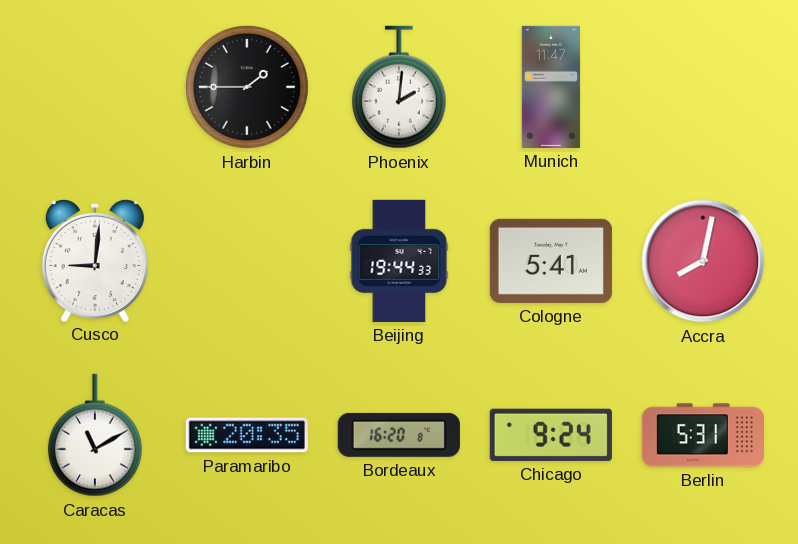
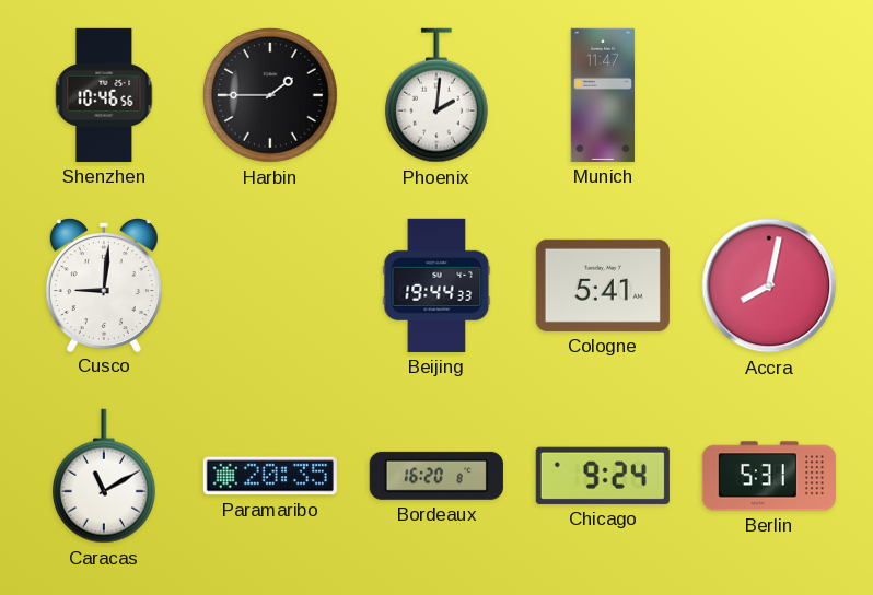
Shenzhen: none -> 10:46
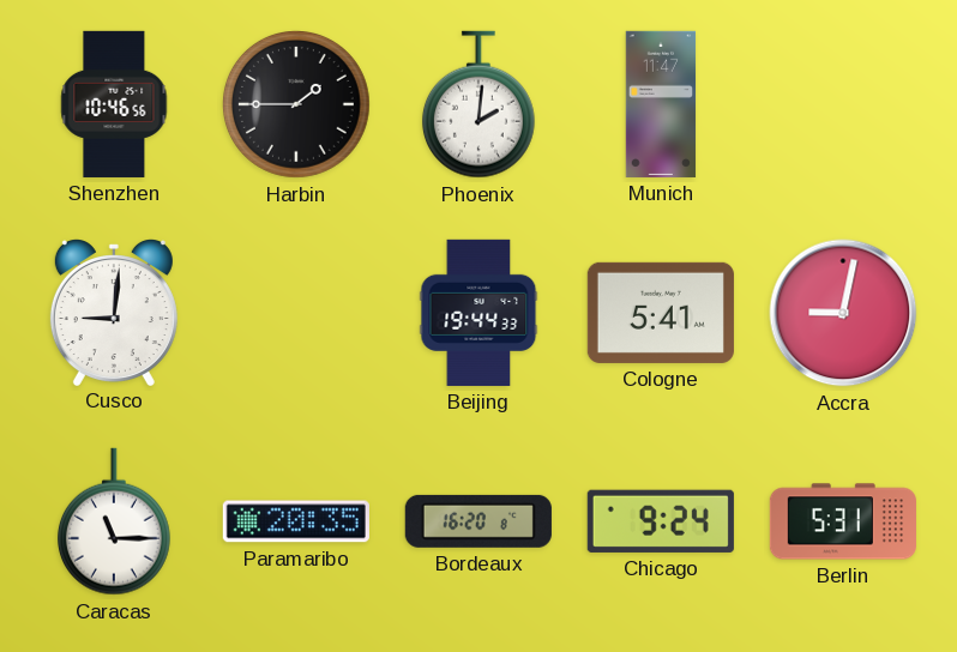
Accra: 8:02 -> 9:02
Caracas: 11:10 -> 11:15
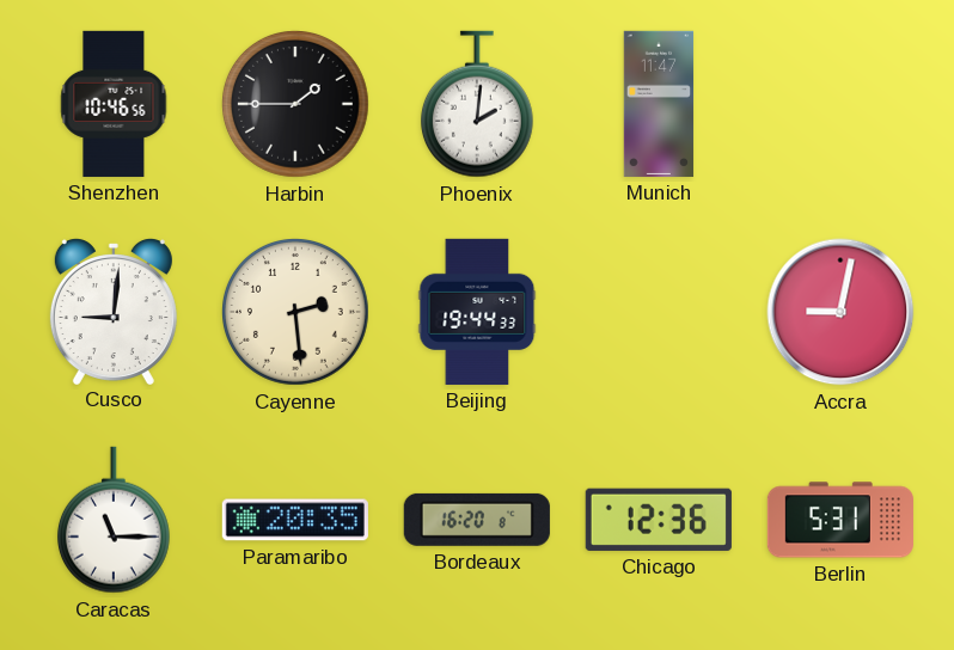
Cayenne: none -> 2:29
Cologne: 5:41 -> none
Chicago: 9:24 -> 12:36
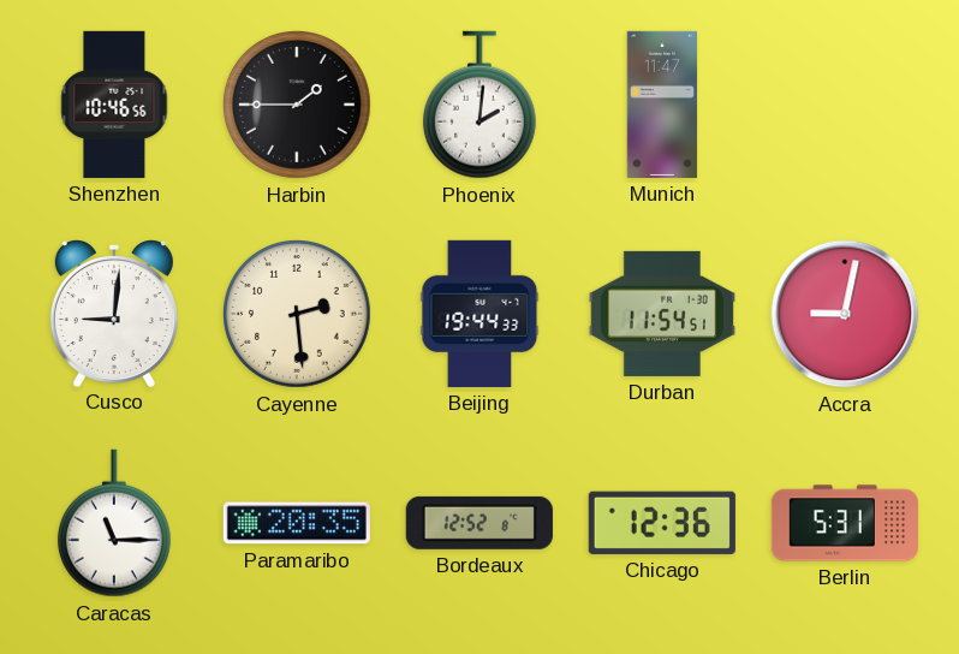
Durban: none -> 11:54
Bordeaux: 16:20 -> 12:52
